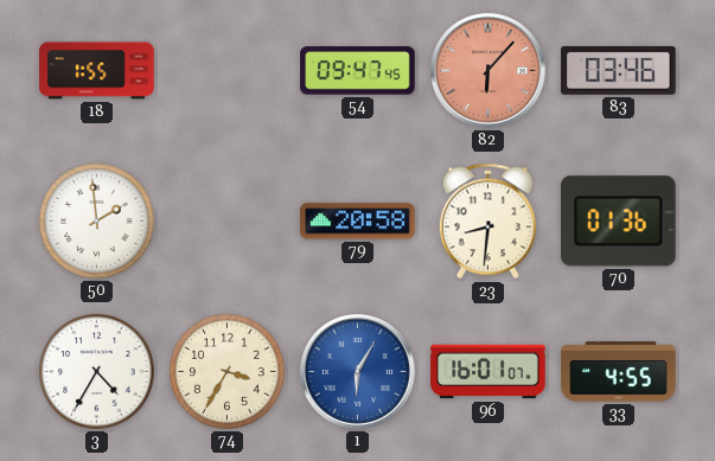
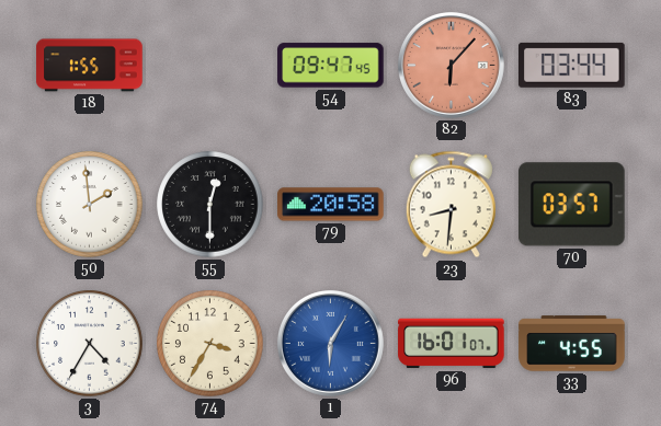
83: 03:46 -> 03:44
55: none -> 12:30
70: 01:36 -> 03:57
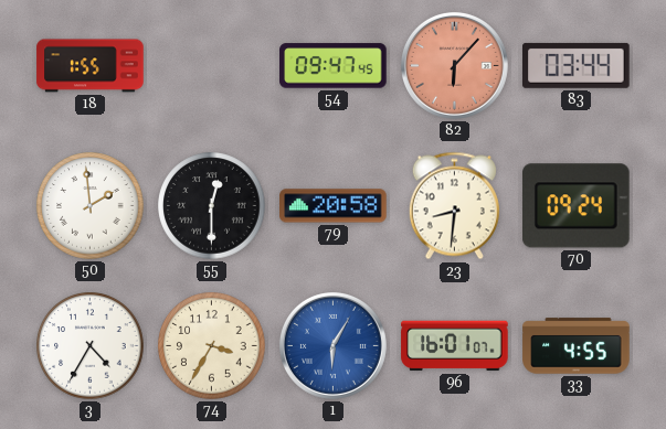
70: 03:57 -> 09:24
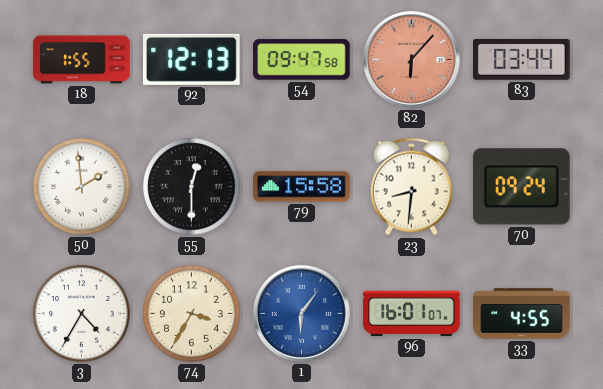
92: none -> 12:13
54: 09:47:45 -> 09:47:58
79: 20:58 -> 15:58
1: 6:05 -> 6:06
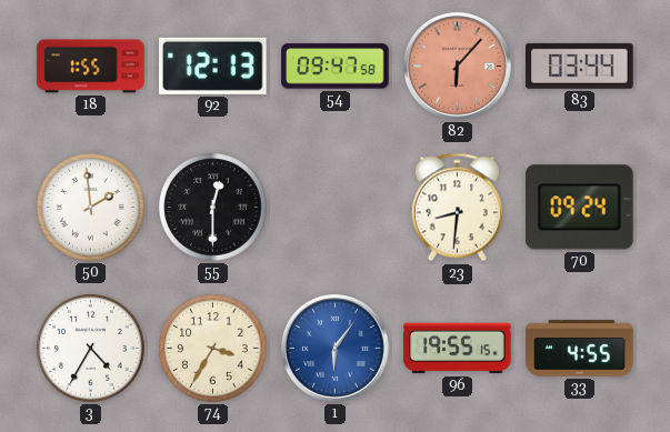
79: 15:58 -> none
96: 16:01 -> 19:55
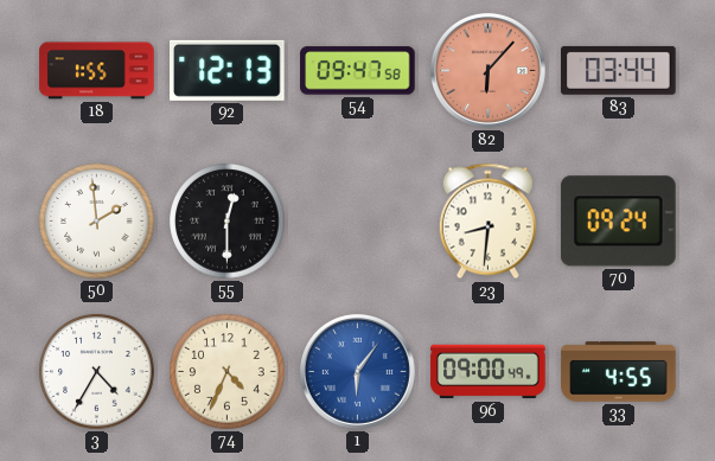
74: 3:35 -> 4:34
96: 19:55 -> 09:00
